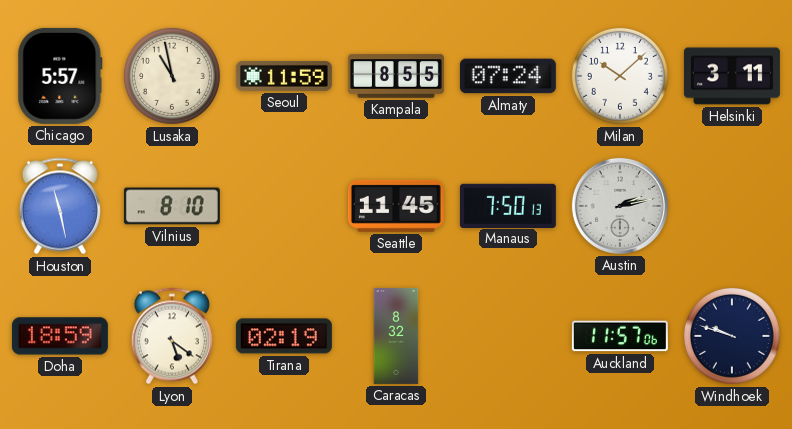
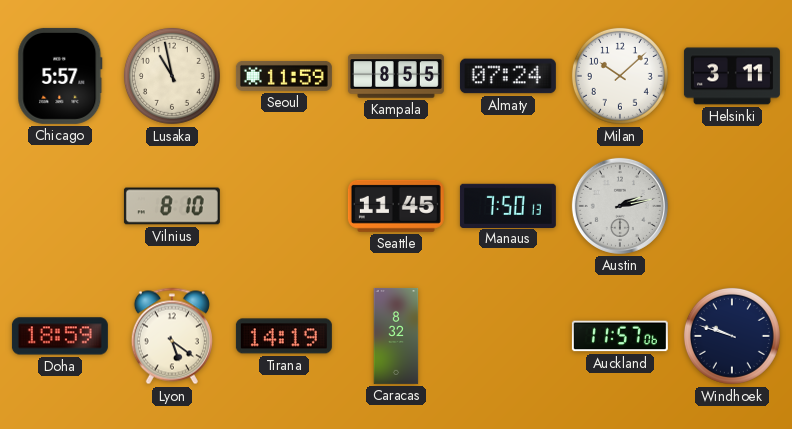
Houston: 11:28 -> none
Tirana: 02:19 -> 14:19
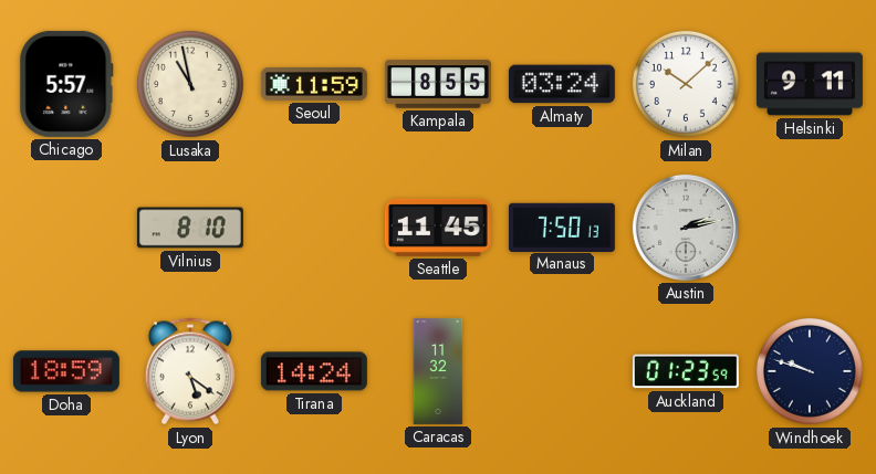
Almaty: 07:24 -> 03:24
Helsinki: 3:11 -> 9:11
Tirana: 14:19 -> 14:24
Caracas: 8:32 -> 11:32
Auckland: 11:57 -> 01:23
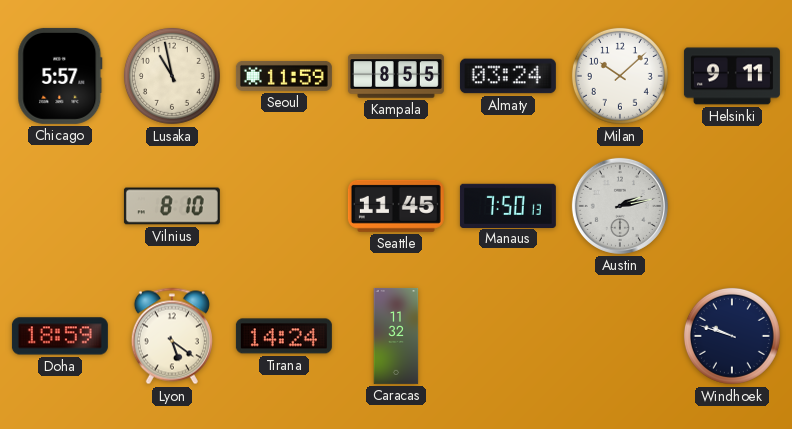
Auckland: 01:23 -> none
